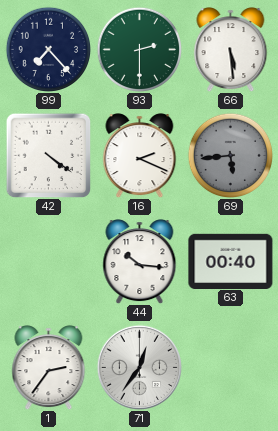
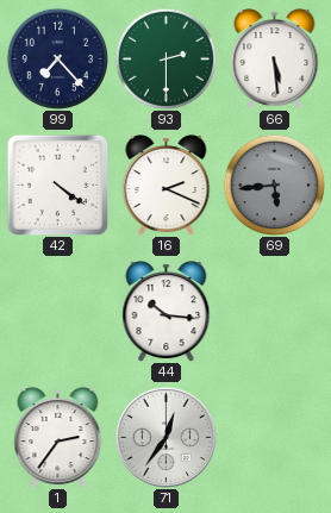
63: 00:40 -> none
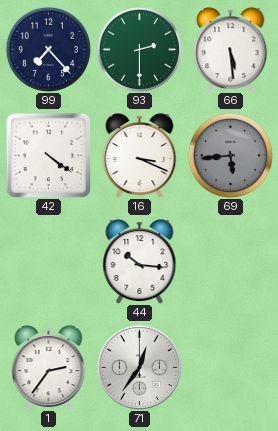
16: 2:19 -> 3:19
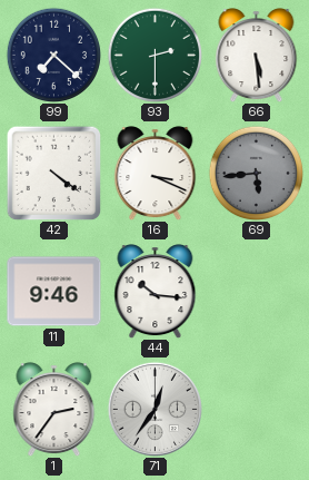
99: 7:23 -> 7:22
11: none -> 9:46
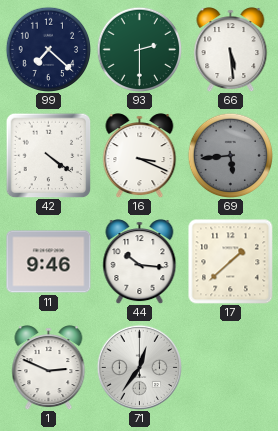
17: none -> 1:38
1: 2:36 -> 2:49
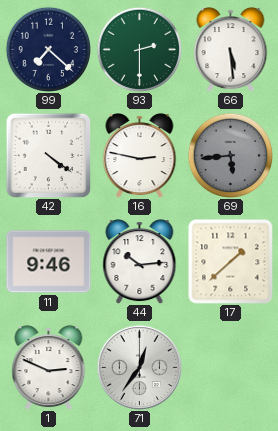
16: 3:19 -> 2:47
44: 10:16 -> 10:14
